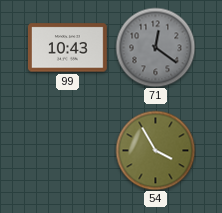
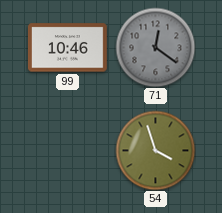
99: 10:43 -> 10:46
54: 3:55 -> 3:57
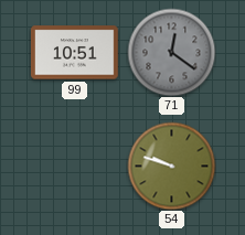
99: 10:46 -> 10:51
54: 3:57 -> 9:48
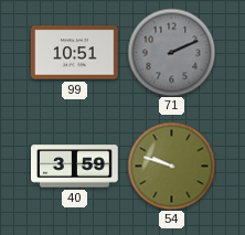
71: 12:21 -> 2:11
40: none -> 3:59
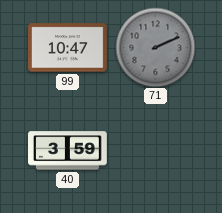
99: 10:51 -> 10:47
54: 9:48 -> none
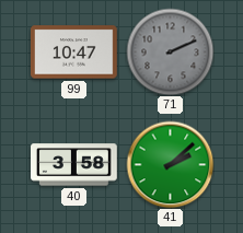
40: 3:59 -> 3:58
41: none -> 2:08
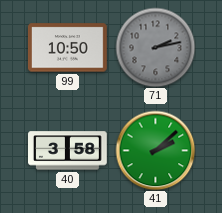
99: 10:47 -> 10:50
71: 2:11 -> 2:13
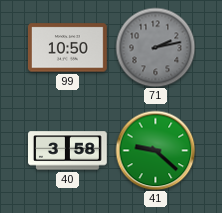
41: 2:08 -> 9:22
